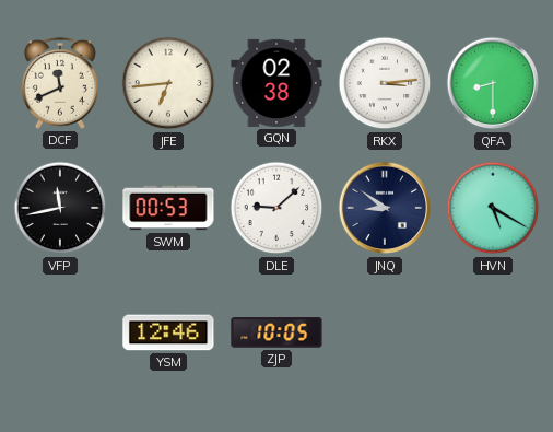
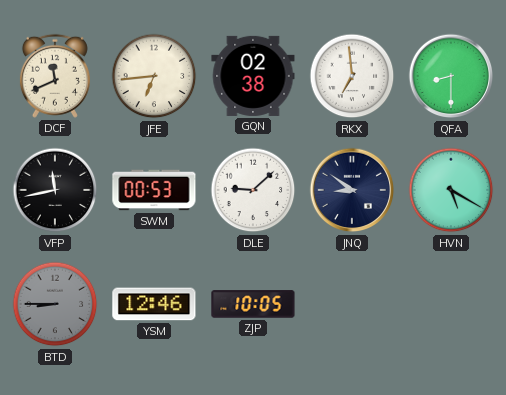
RKX: 3:14 -> 6:59
BTD: none -> 8:45
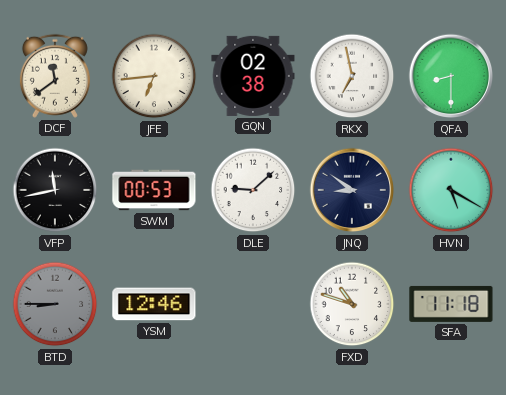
DCF: 11:41 -> 11:39
RKX: 6:59 -> 6:58
ZJP: 10:05 -> none
FXD: none -> 10:48
SFA: none -> 11:18
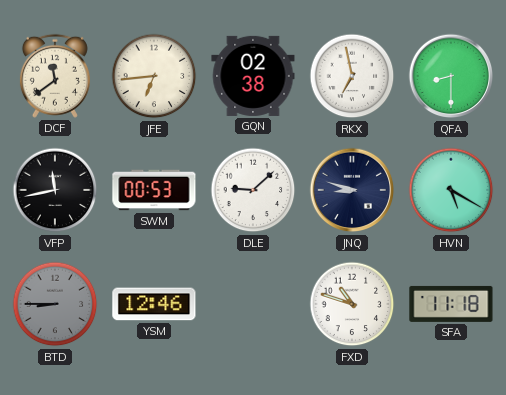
JNQ: 8:51 -> 8:48
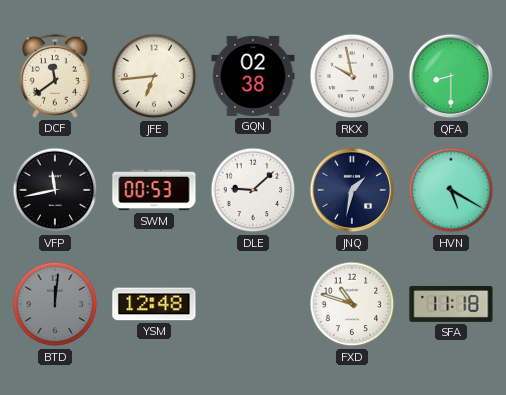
RKX: 6:58 -> 9:58
JNQ: 8:48 -> 1:32
BTD: 8:45 -> 12:01
YSM: 12:46 -> 12:48
